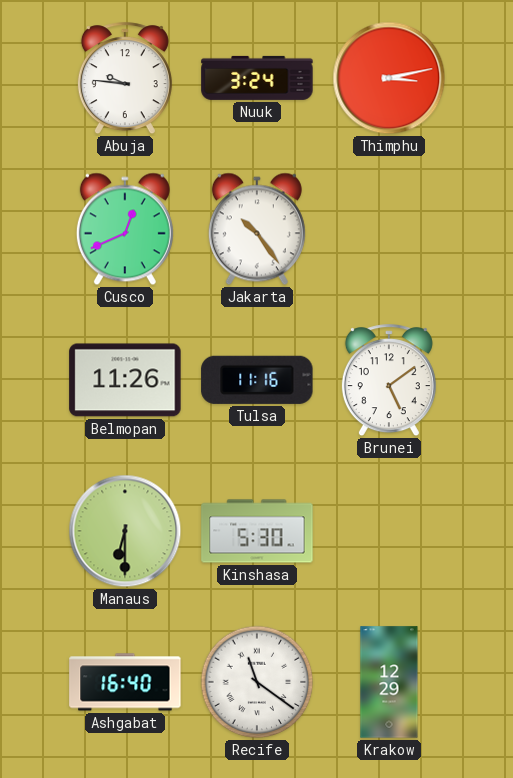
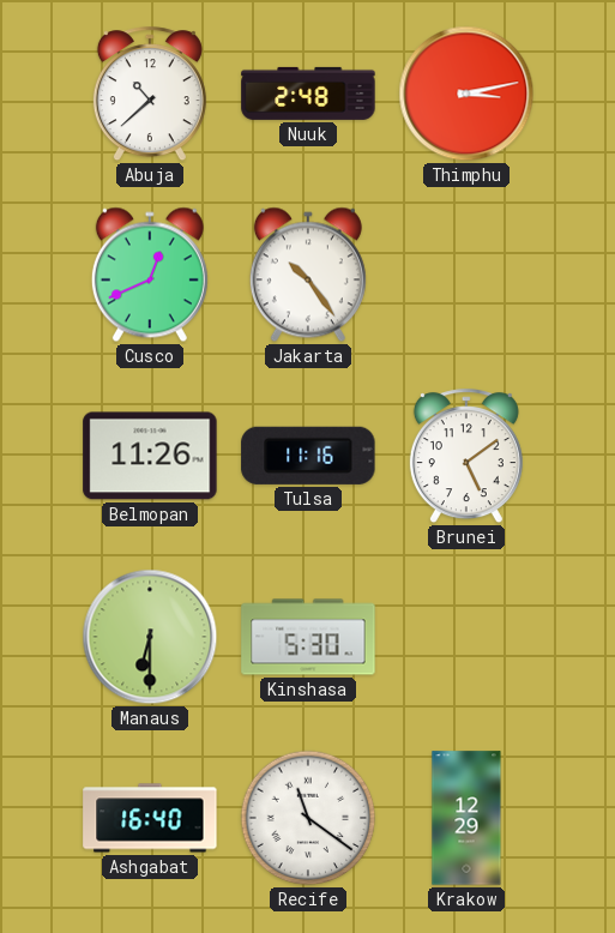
Abuja: 9:46 -> 10:38
Nuuk: 3:24 -> 2:48
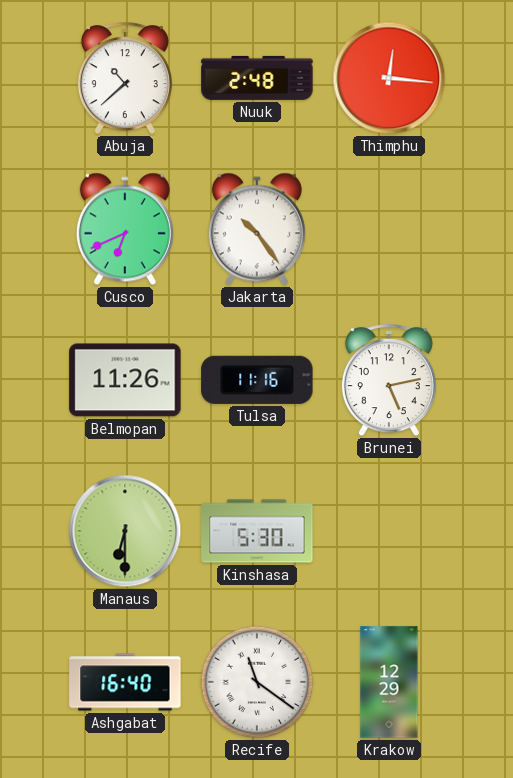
Thimphu: 3:13 -> 12:16
Cusco: 12:41 -> 6:41
Brunei: 5:09 -> 5:13
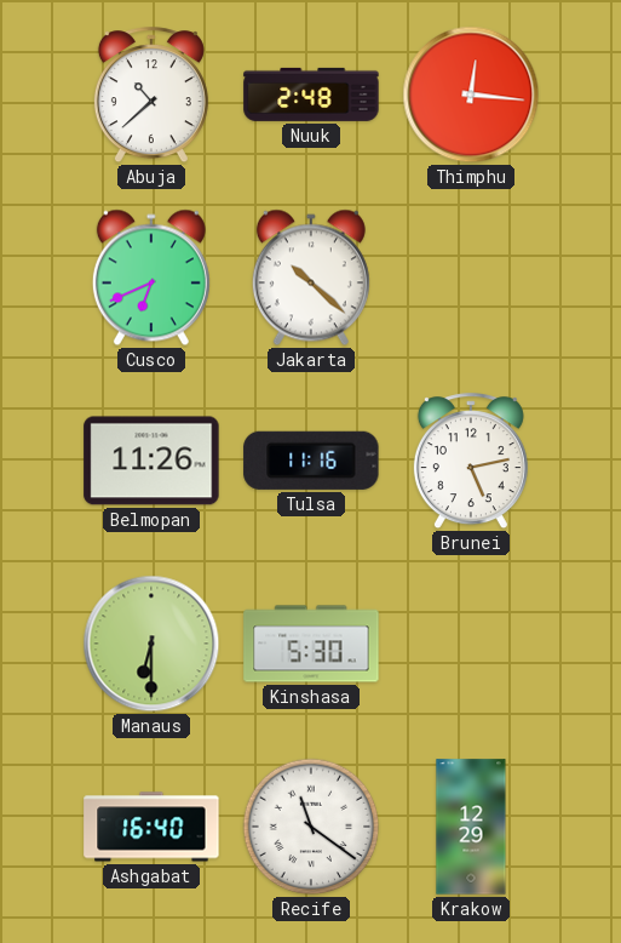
Jakarta: 10:24 -> 10:22
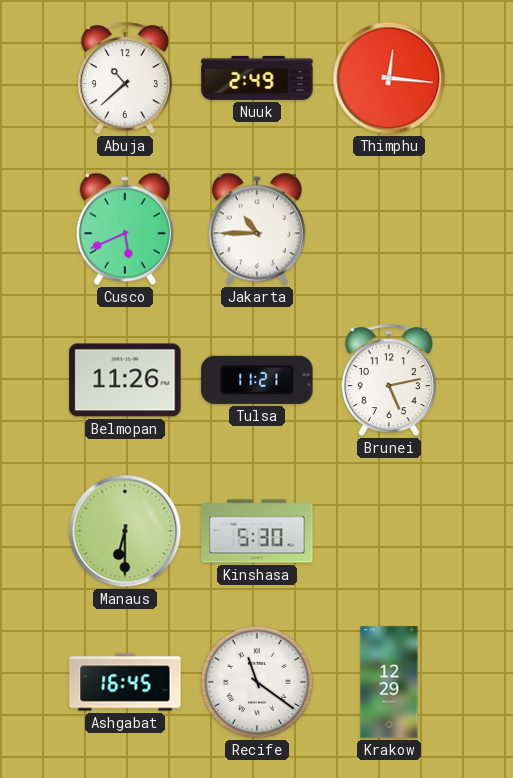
Nuuk: 2:48 -> 2:49
Cusco: 6:41 -> 5:41
Jakarta: 10:22 -> 10:45
Tulsa: 11:16 -> 11:21
Ashgabat: 16:40 -> 16:45
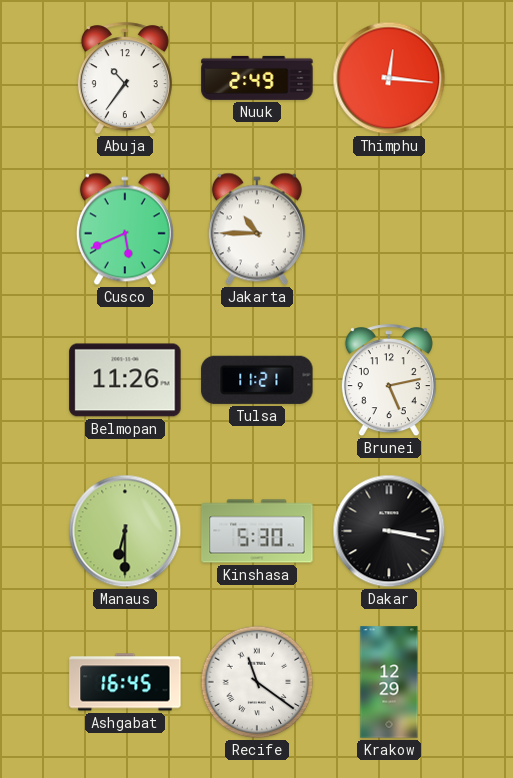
Abuja: 10:38 -> 10:36
Dakar: none -> 3:17
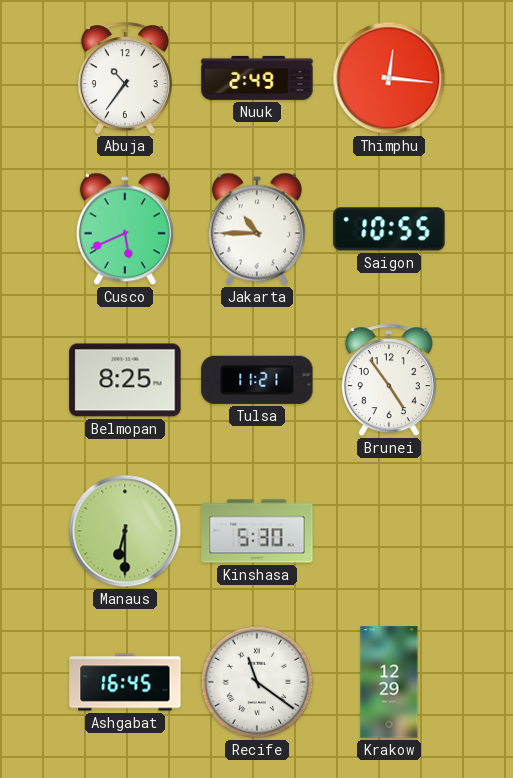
Saigon: none -> 10:55
Belmopan: 11:26 -> 8:25
Brunei: 5:13 -> 4:54
Dakar: 3:17 -> none
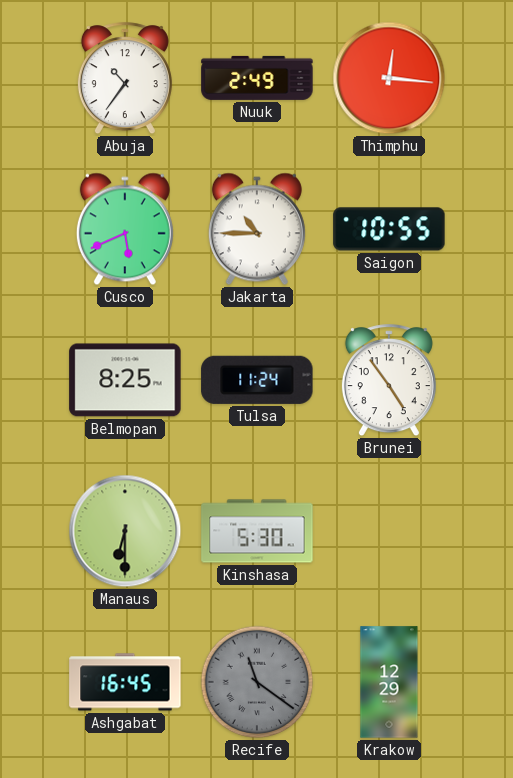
Tulsa: 11:21 -> 11:24
Recife dial: white -> grey
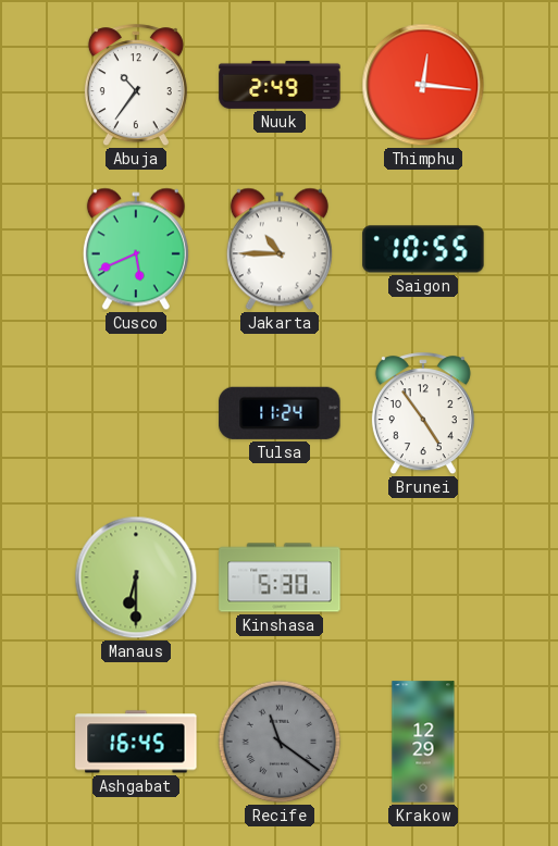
Belmopan: 8:25 -> none
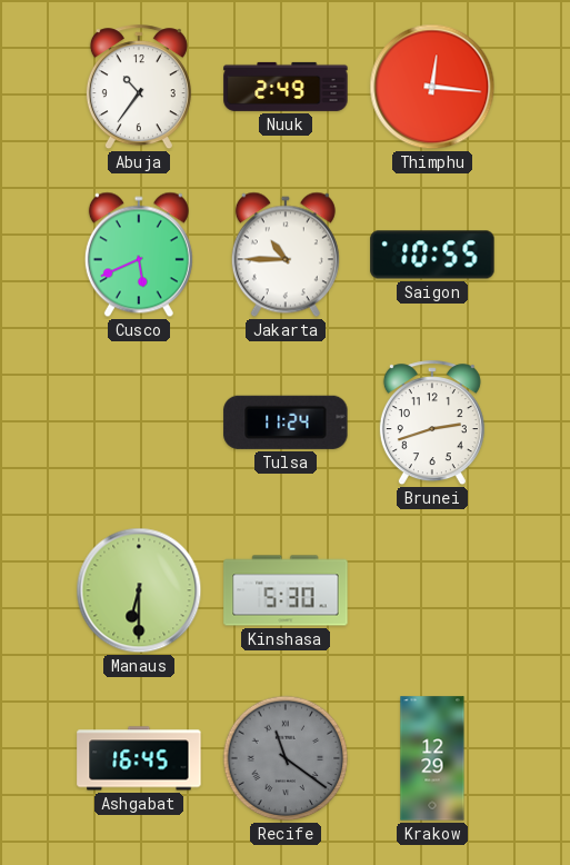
Brunei: 4:54 -> 2:42
